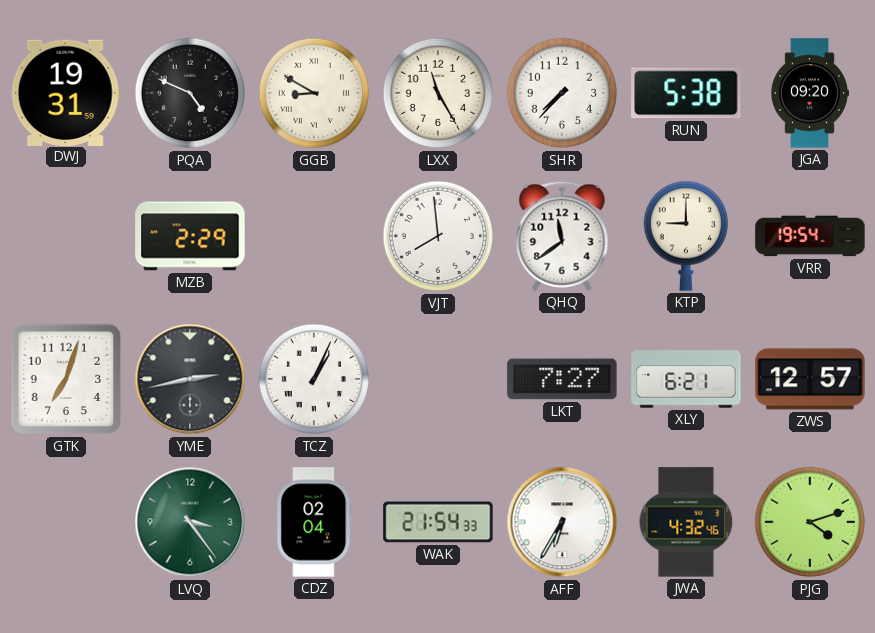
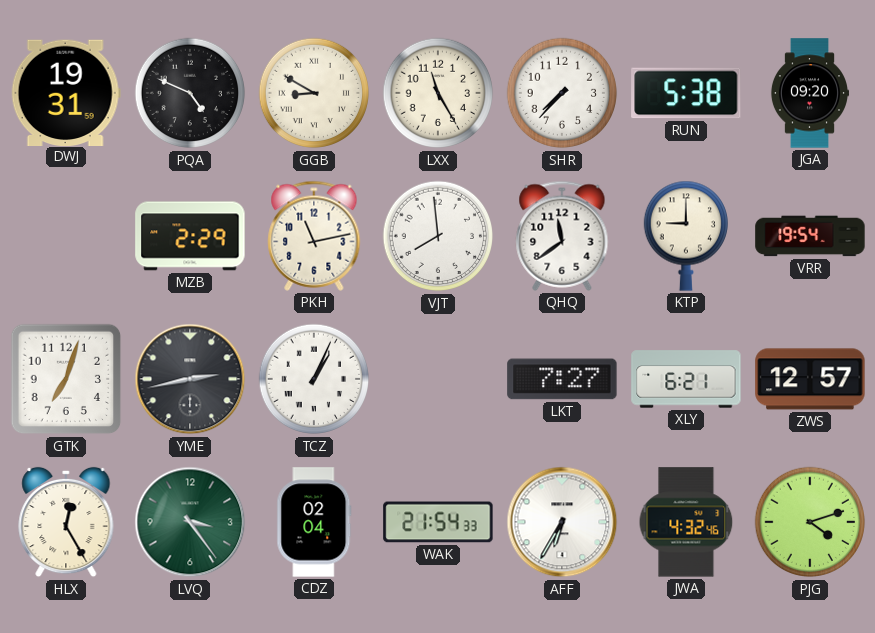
PKH: none -> 11:13
HLX: none -> 12:25
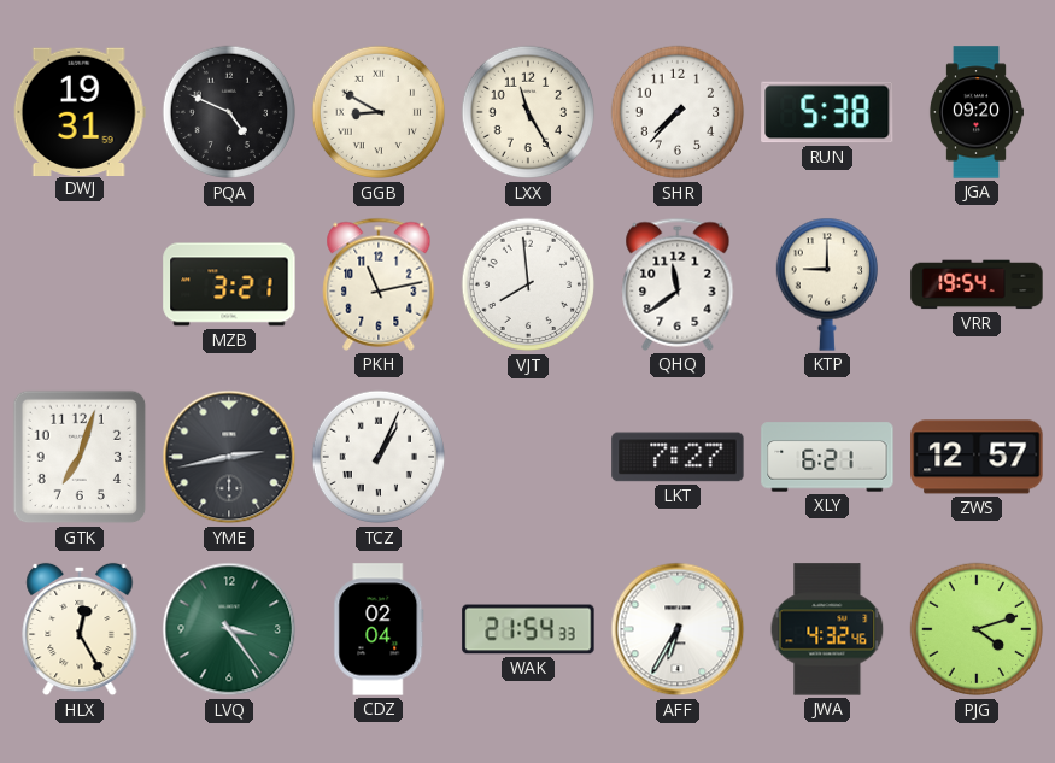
MZB: 2:29 -> 3:21
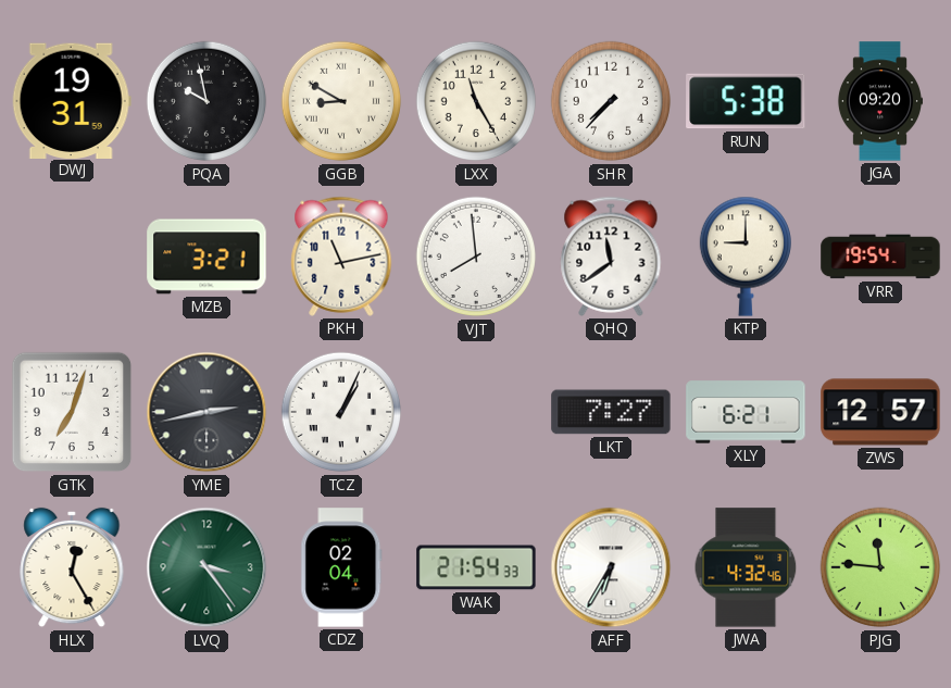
PQA: 4:49 -> 9:58
PJG: 4:12 -> 11:46
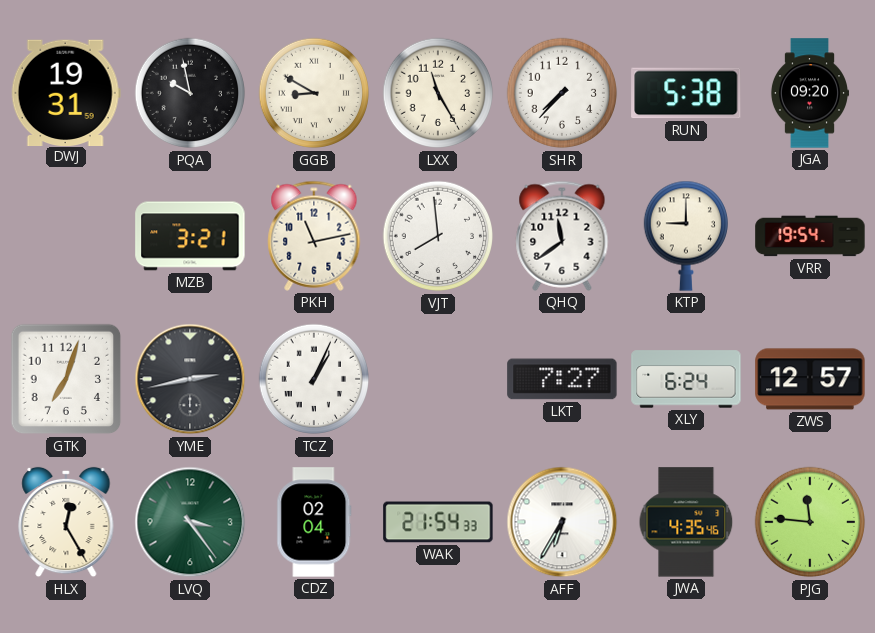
XLY: 6:21 -> 6:24
JWA: 4:32 -> 4:35
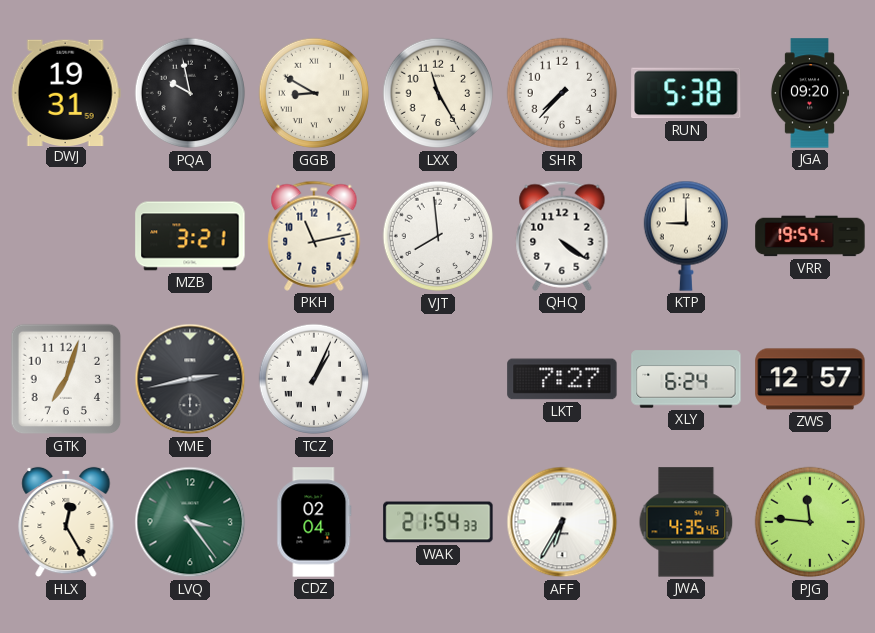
QHQ: 11:39 -> 4:21
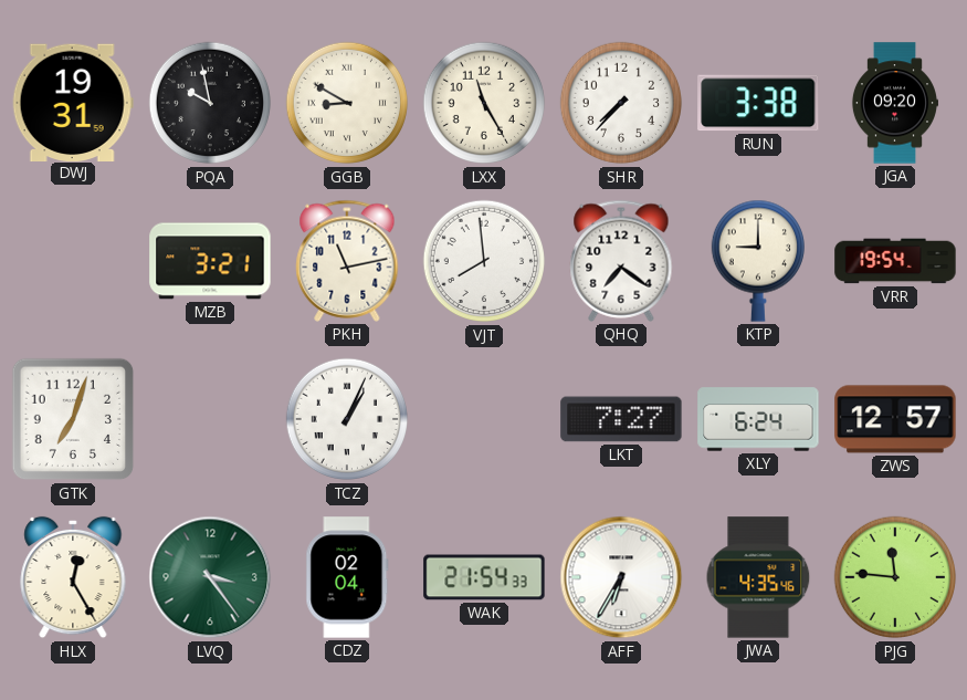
RUN: 5:38 -> 3:38
QHQ: 4:21 -> 7:21
YME: 2:43 -> none
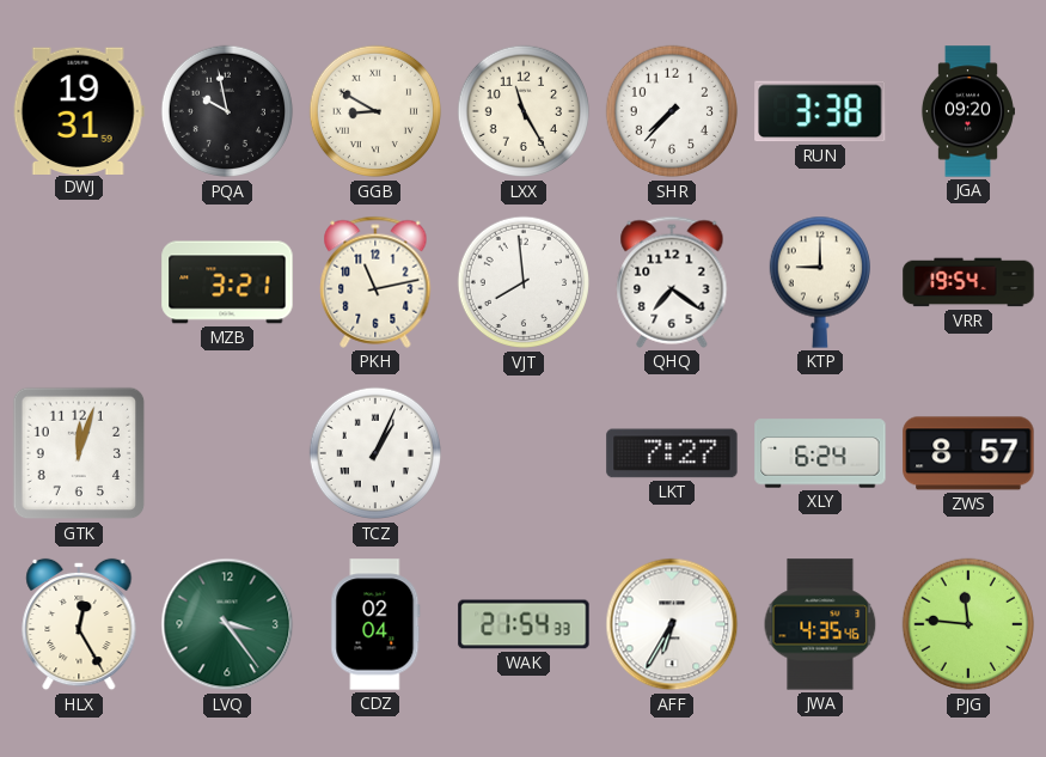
GTK: 7:03 -> 12:03
ZWS: 12:57 -> 8:57
